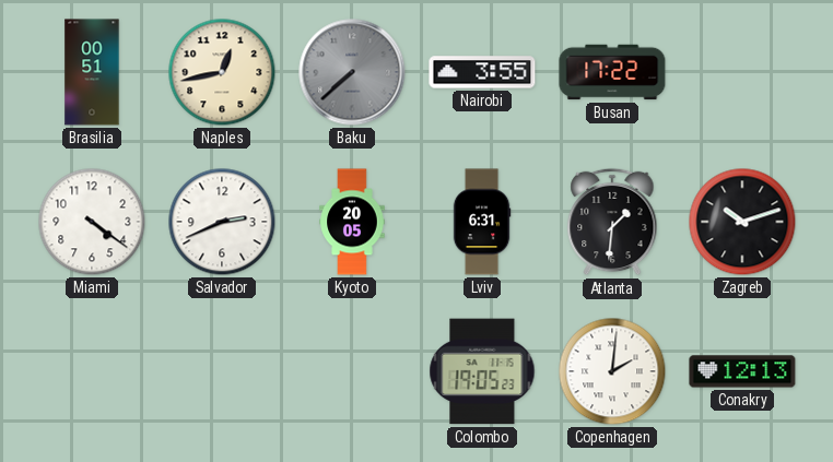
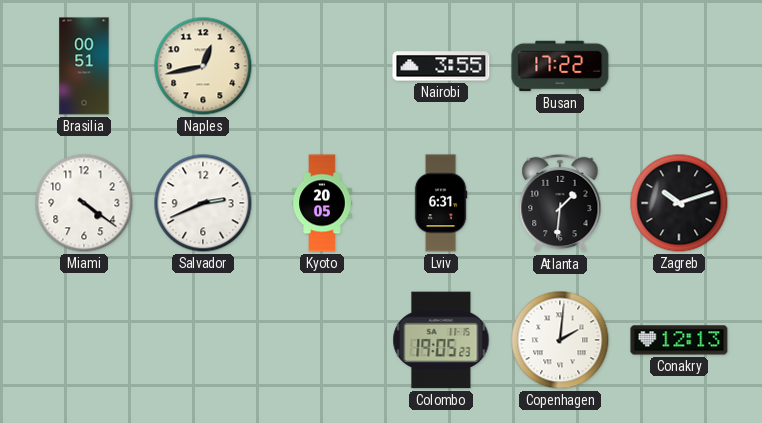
Baku: 7:38 -> none
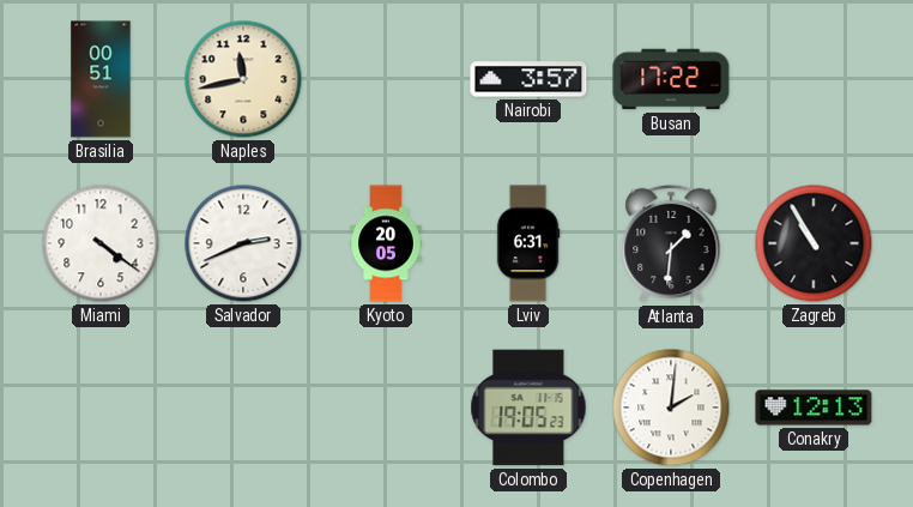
Naples: 12:43 -> 11:43
Nairobi: 3:55 -> 3:57
Zagreb: 10:12 -> 10:55
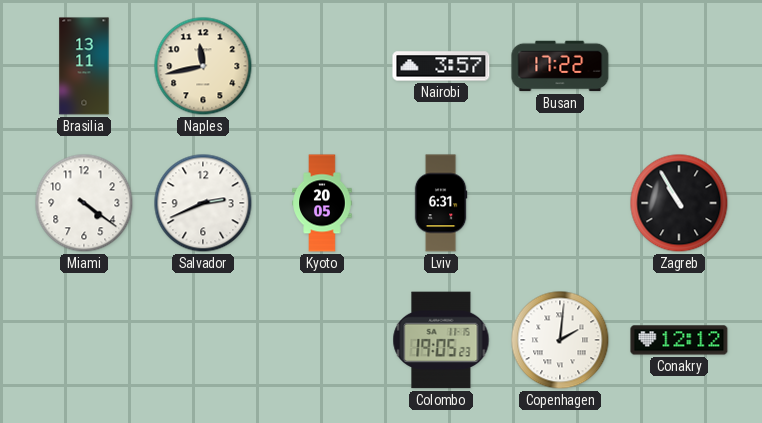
Brasilia: 00:51 -> 13:11
Atlanta: 1:31 -> none
Conakry: 12:13 -> 12:12
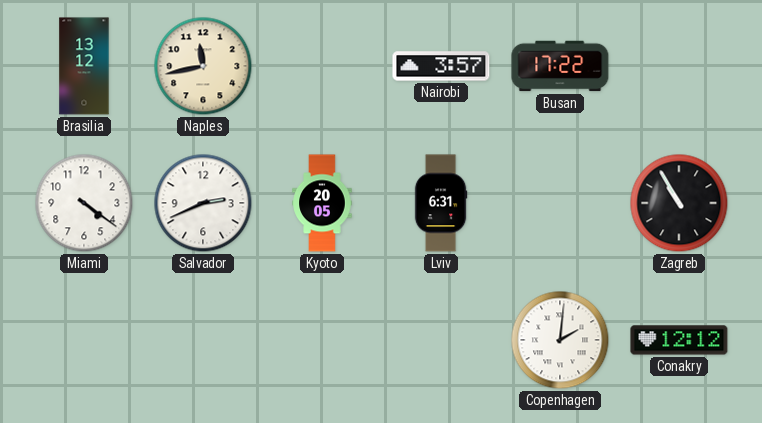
Brasilia: 13:11 -> 13:12
Colombo: 19:05 -> none
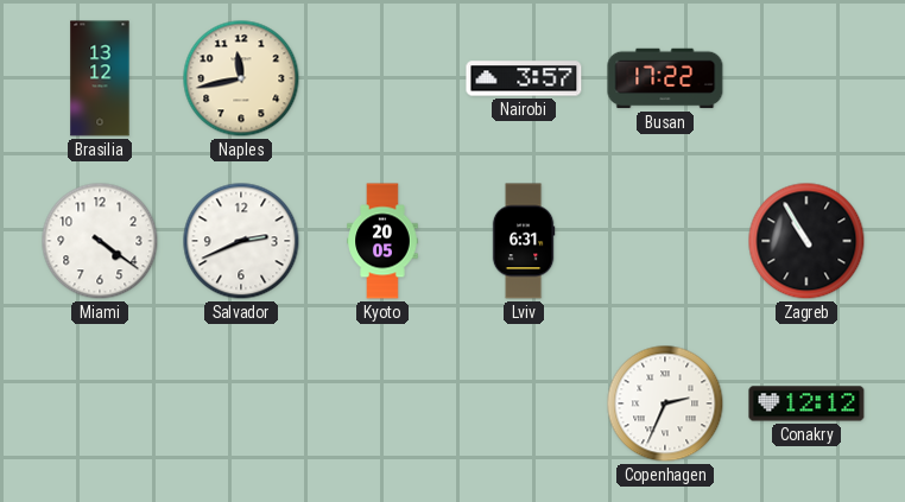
Copenhagen: 2:01 -> 2:34
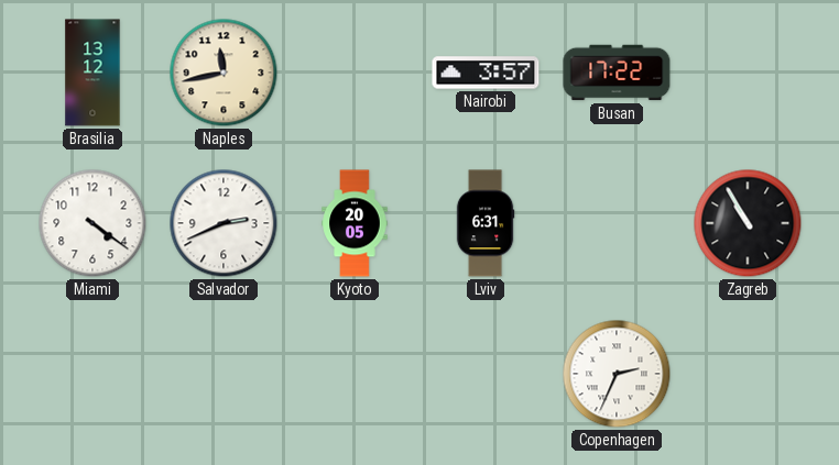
Conakry: 12:12 -> none
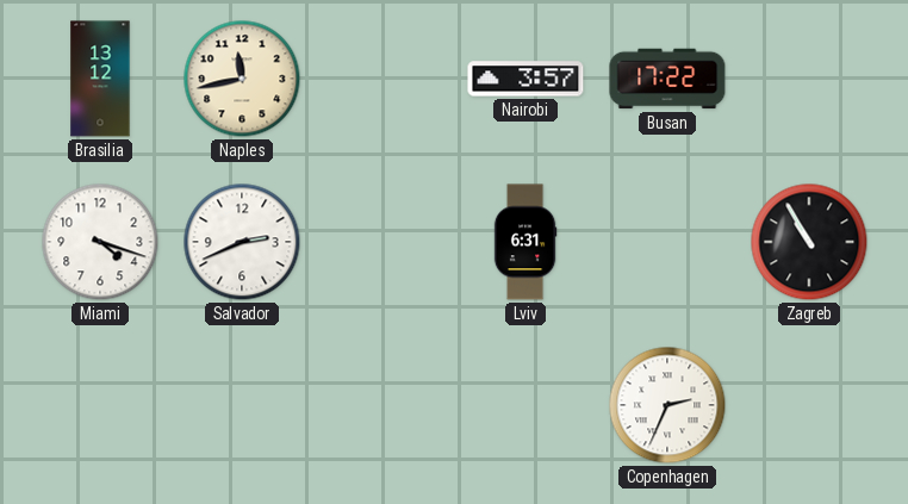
Miami: 4:21 -> 4:18
Kyoto: 20:05 -> none
